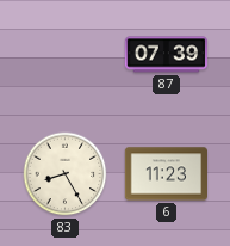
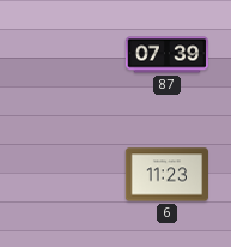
83: 8:25 -> none
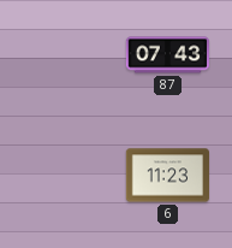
87: 07:39 -> 07:43
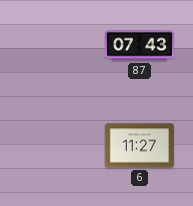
6: 11:23 -> 11:27
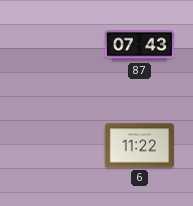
6: 11:27 -> 11:22
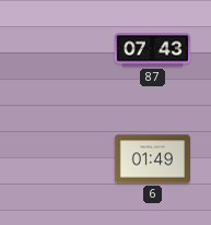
6: 11:22 -> 01:49
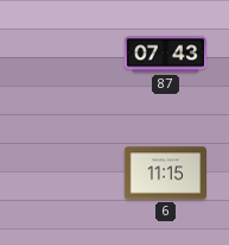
6: 01:49 -> 11:15
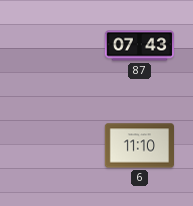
6: 11:15 -> 11:10
